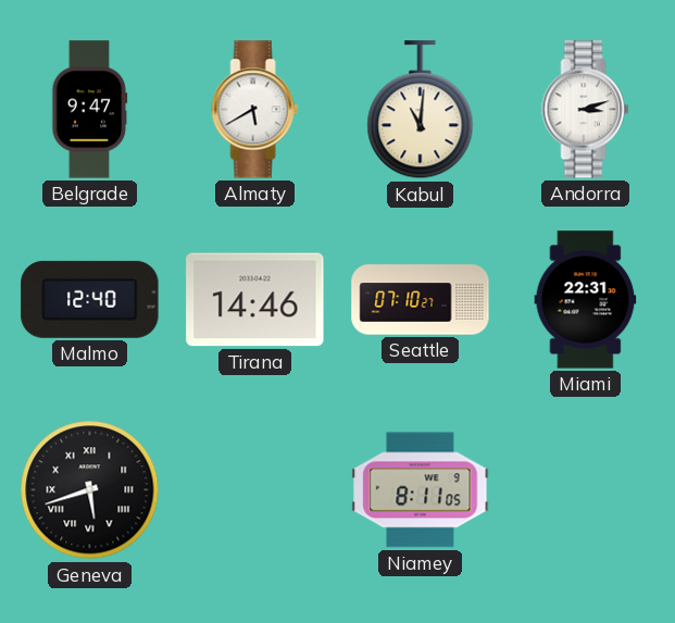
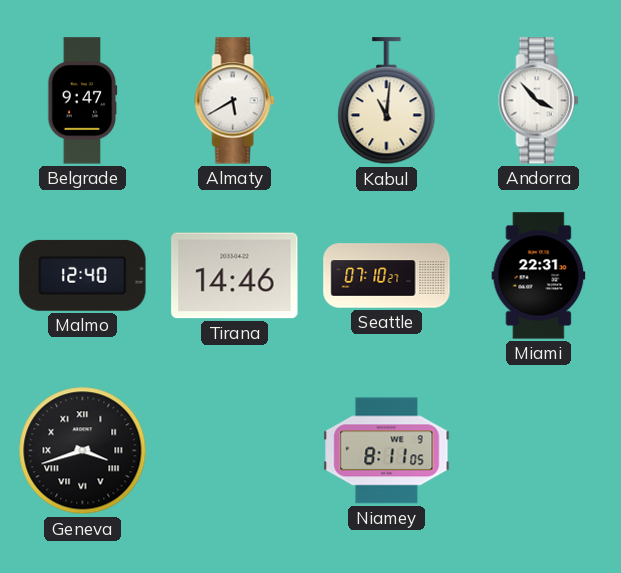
Andorra: 3:12 -> 3:53
Geneva: 5:42 -> 3:42
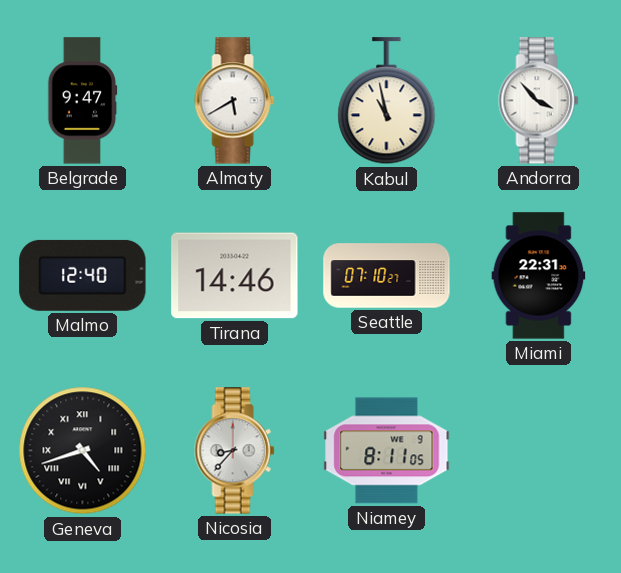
Kabul: 11:01 -> 10:58
Geneva: 3:42 -> 4:42
Nicosia: none -> 8:37
